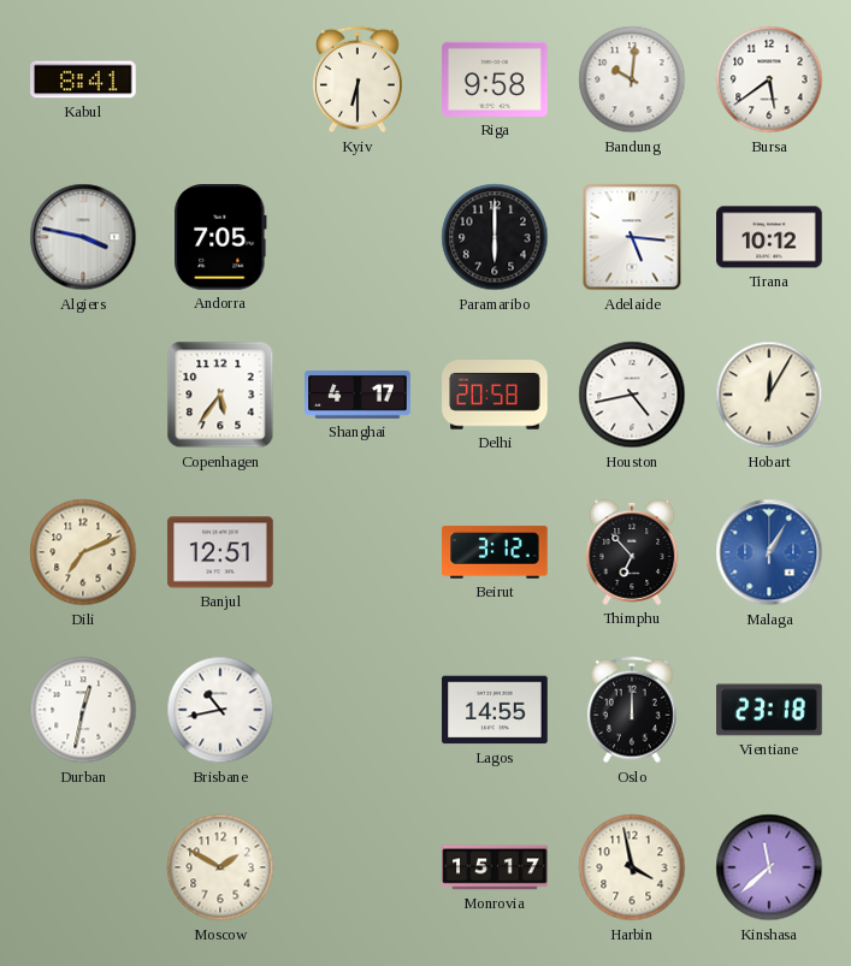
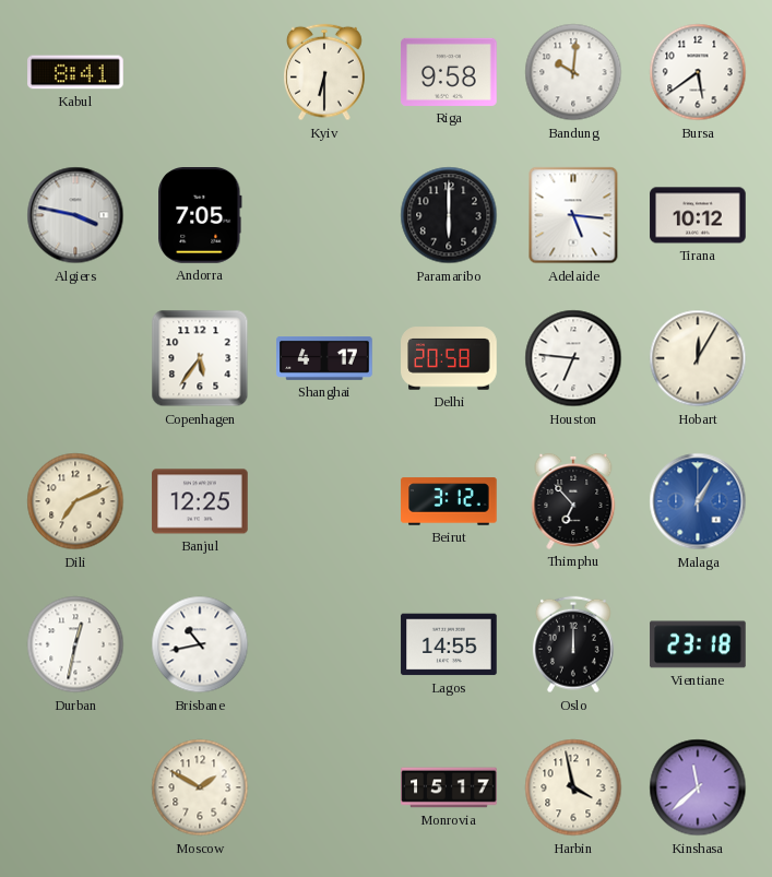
Houston: 4:43 -> 6:46
Banjul: 12:51 -> 12:25
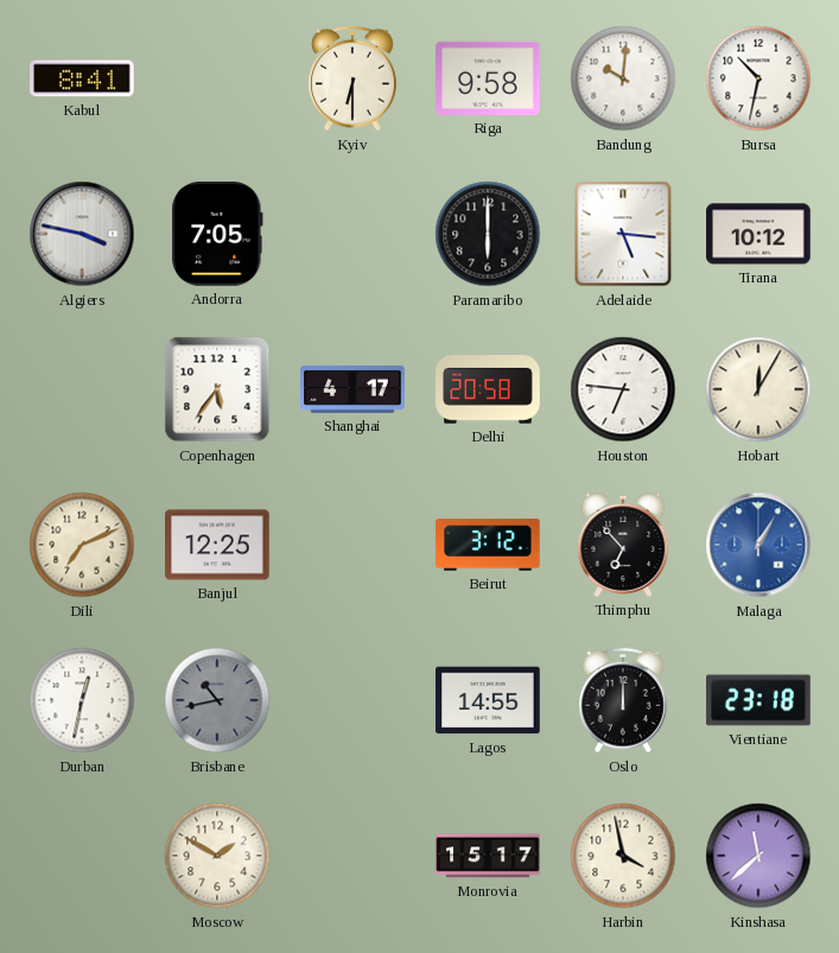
Bursa: 5:39 -> 10:32
Brisbane dial: white -> grey
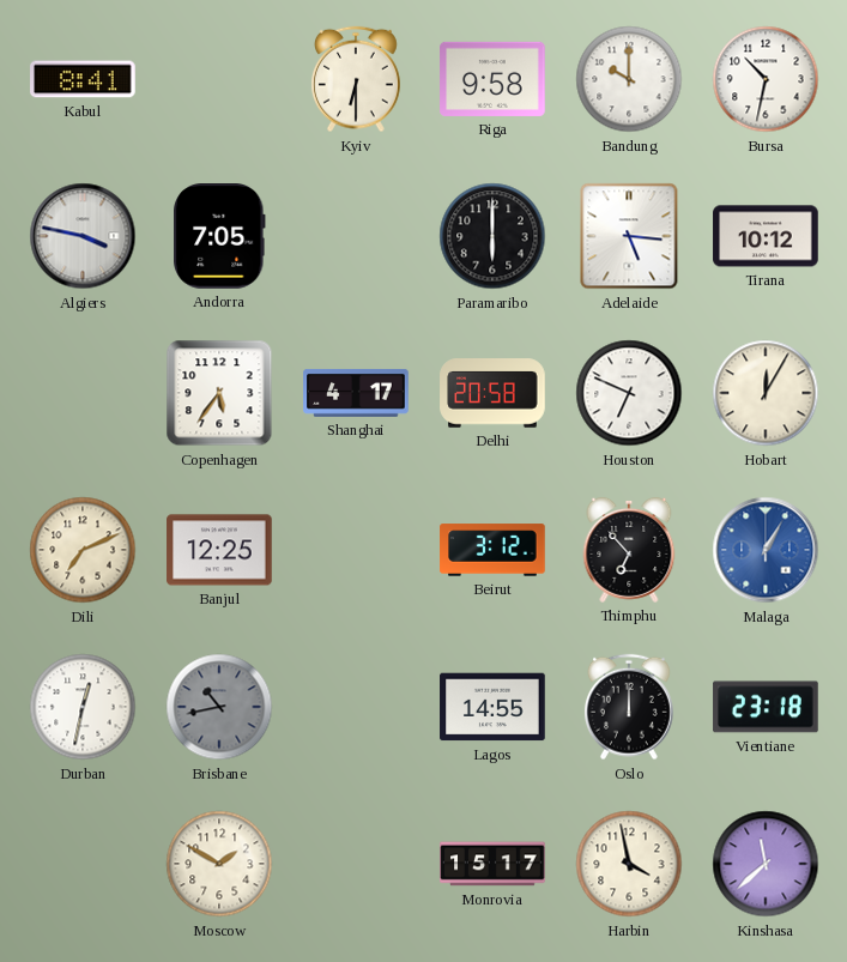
Bandung: 10:01 -> 10:00
Houston: 6:46 -> 6:49
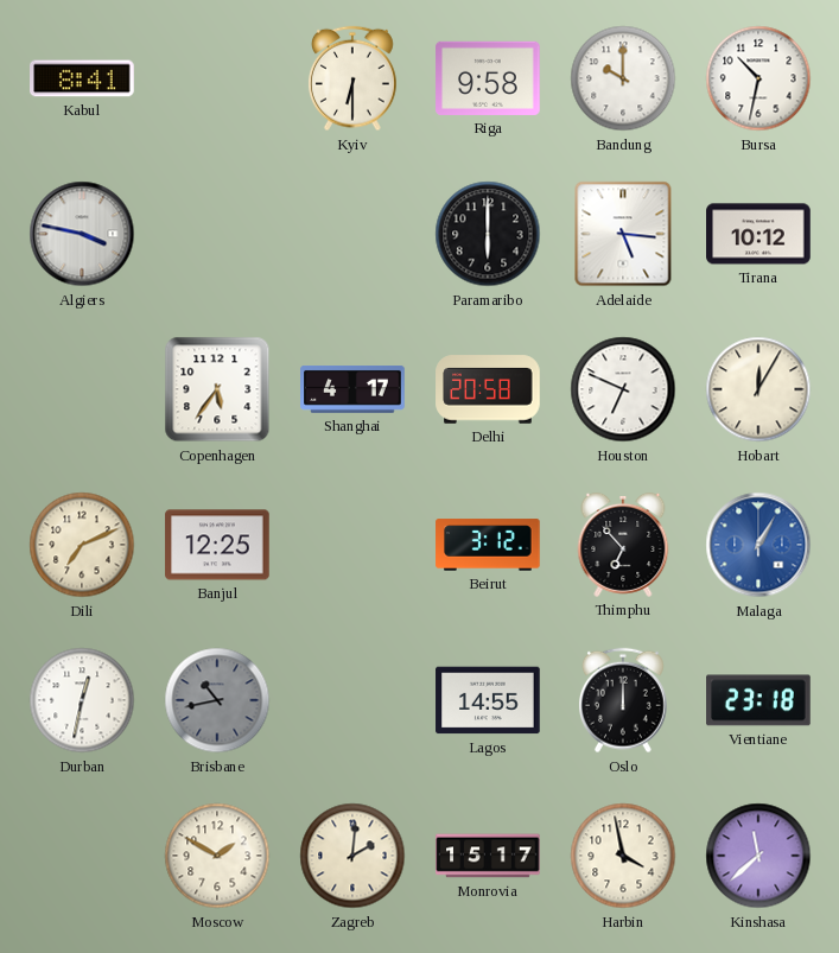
Andorra: 7:05 -> none
Zagreb: none -> 2:01
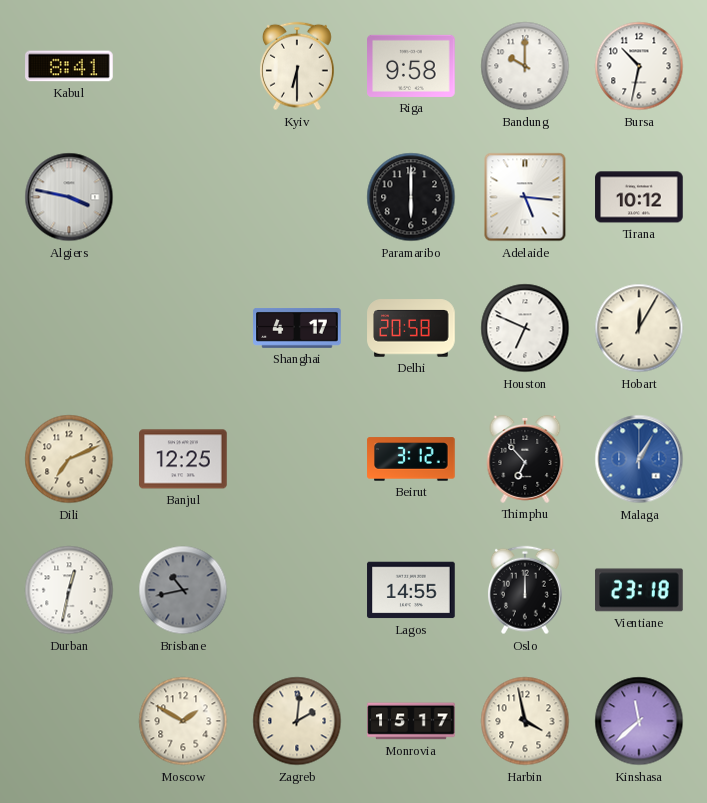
Copenhagen: 5:36 -> none
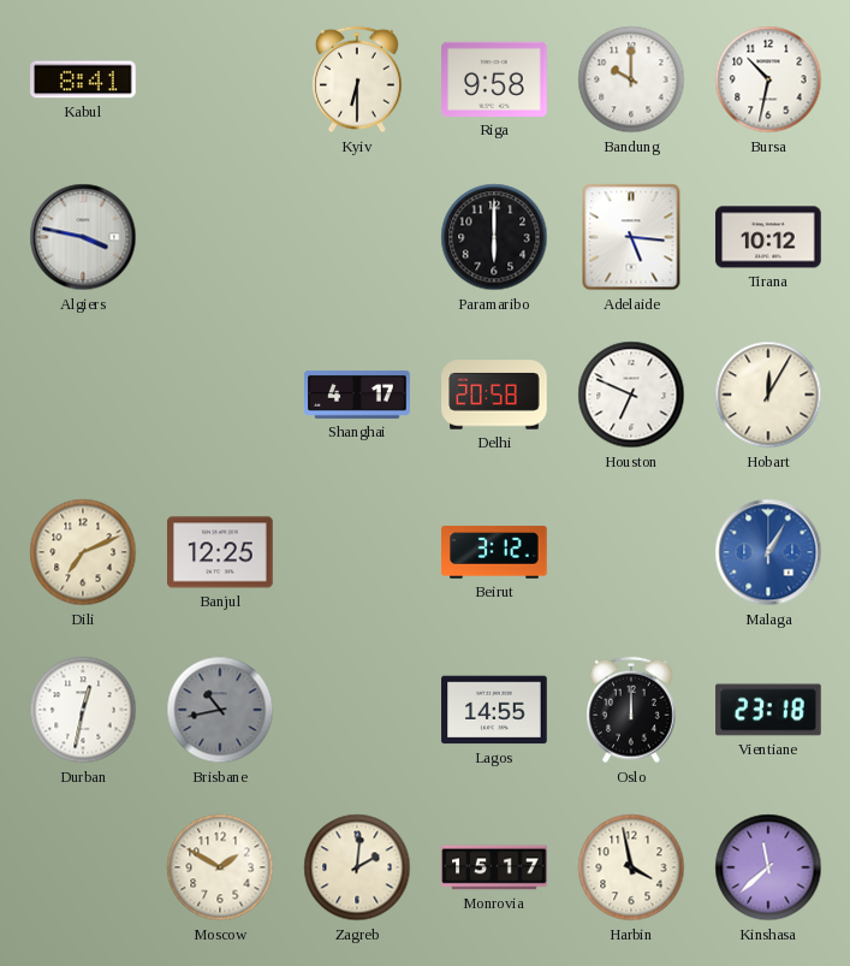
Thimphu: 6:53 -> none
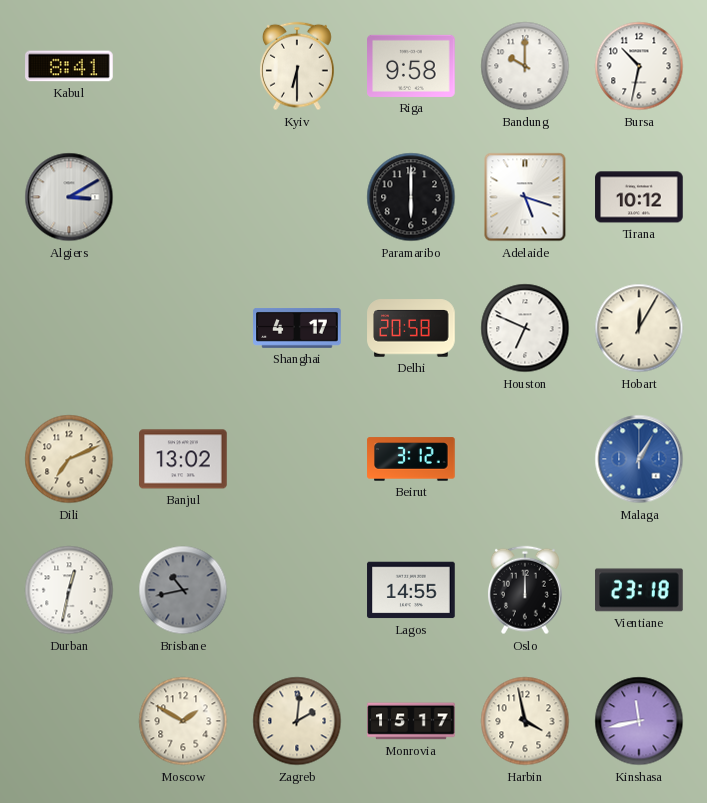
Algiers: 3:47 -> 3:10
Adelaide: 5:16 -> 5:18
Banjul: 12:25 -> 13:02
Kinshasa: 11:38 -> 11:43
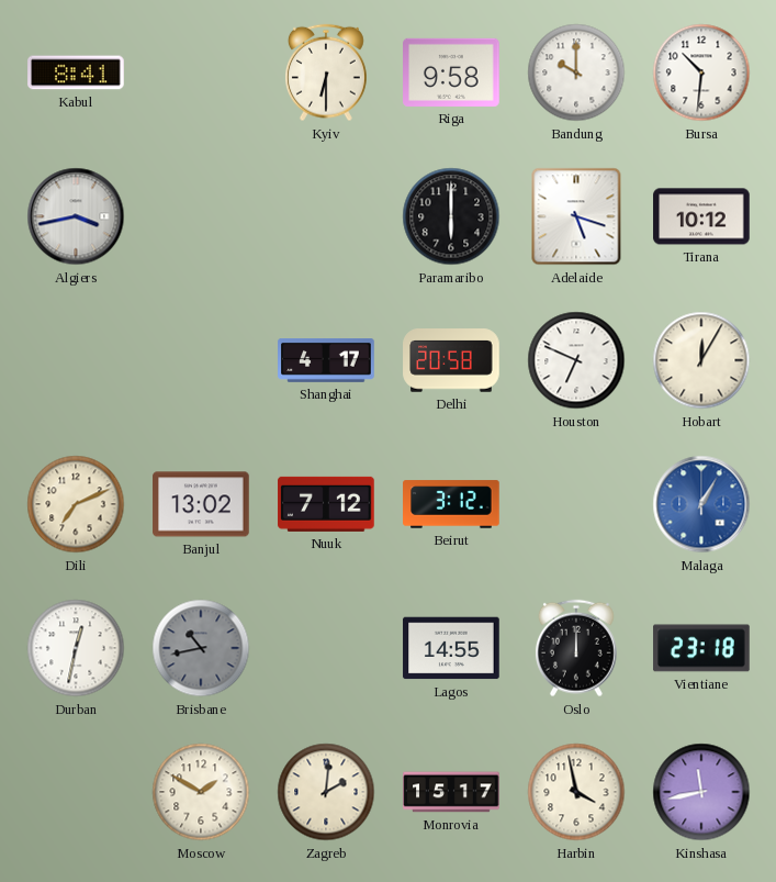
Bursa: 10:32 -> 10:31
Algiers: 3:10 -> 3:43
Nuuk: none -> 7:12
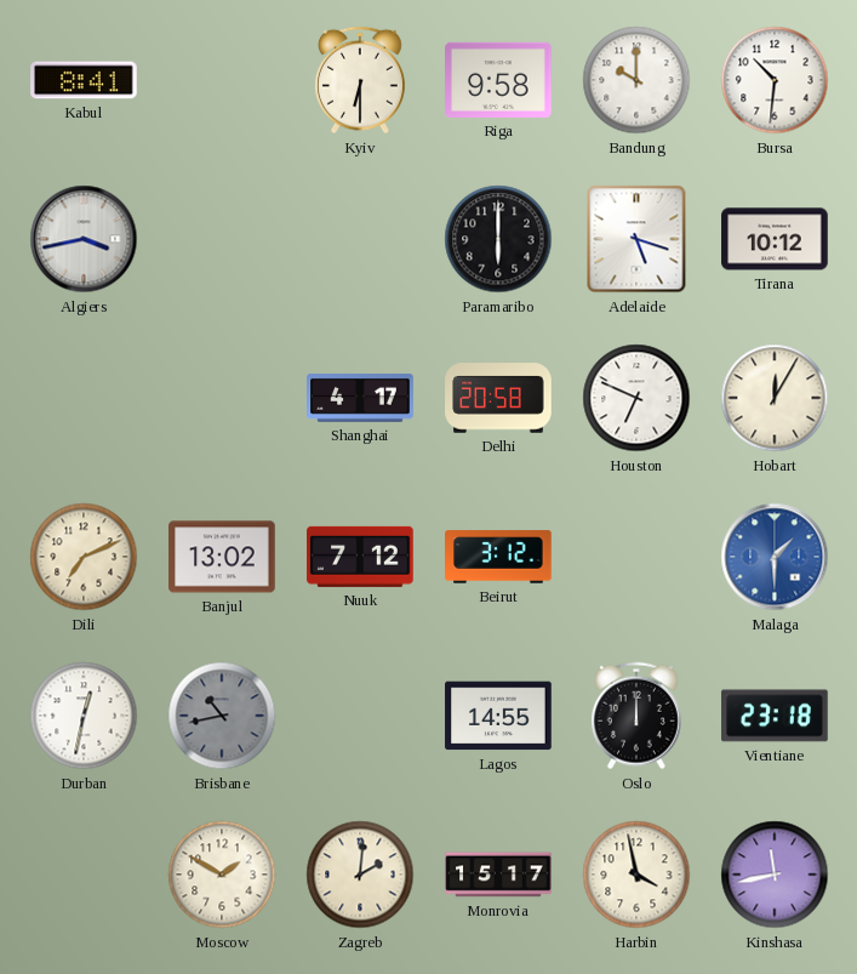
Malaga: 1:05 -> 1:30
